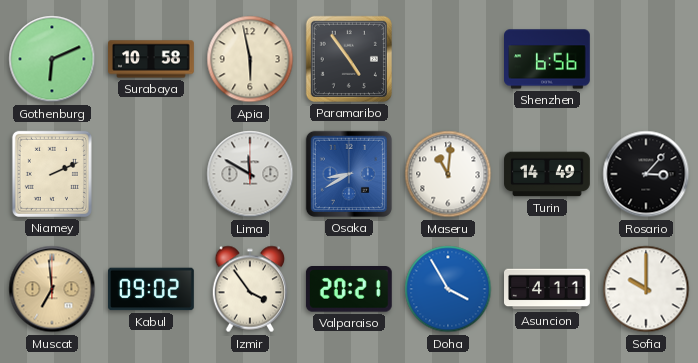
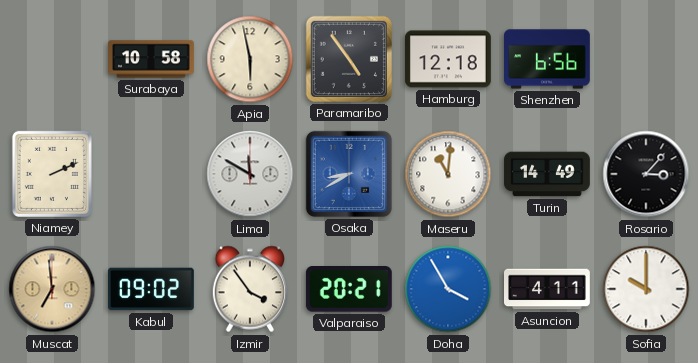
Gothenburg: 6:11 -> none
Hamburg: none -> 12:18
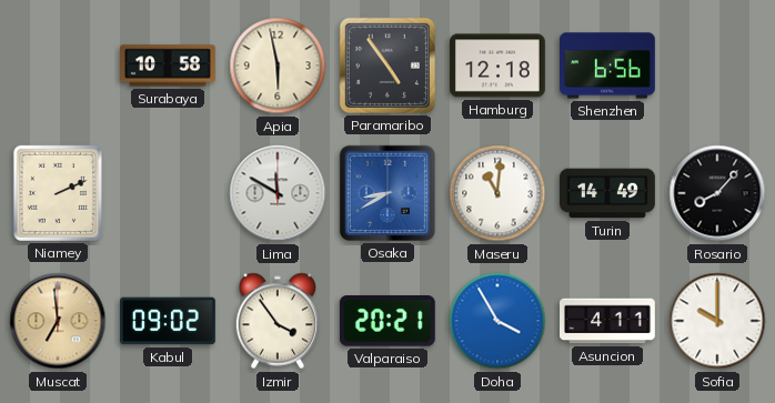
Rosario: 3:07 -> 8:07
